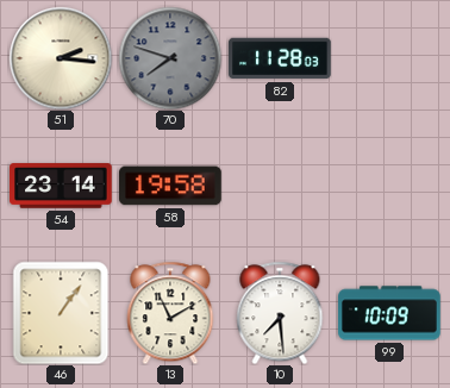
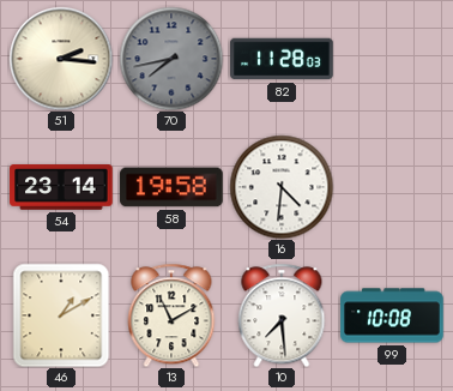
70: 7:48 -> 7:43
16: none -> 4:31
46: 1:06 -> 1:10
99: 10:09 -> 10:08
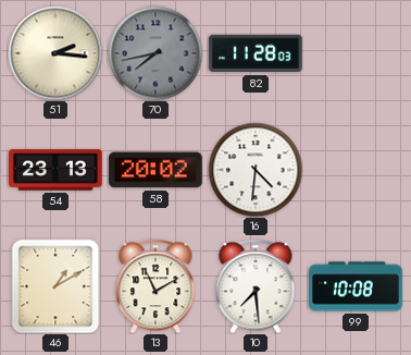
54: 23:14 -> 23:13
58: 19:58 -> 20:02
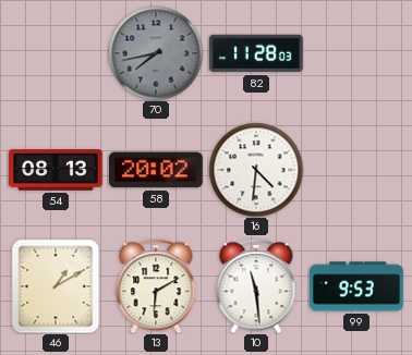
51: 2:16 -> none
54: 23:13 -> 08:13
13: 11:10 -> 6:10
10: 7:29 -> 11:29
99: 10:08 -> 9:53
